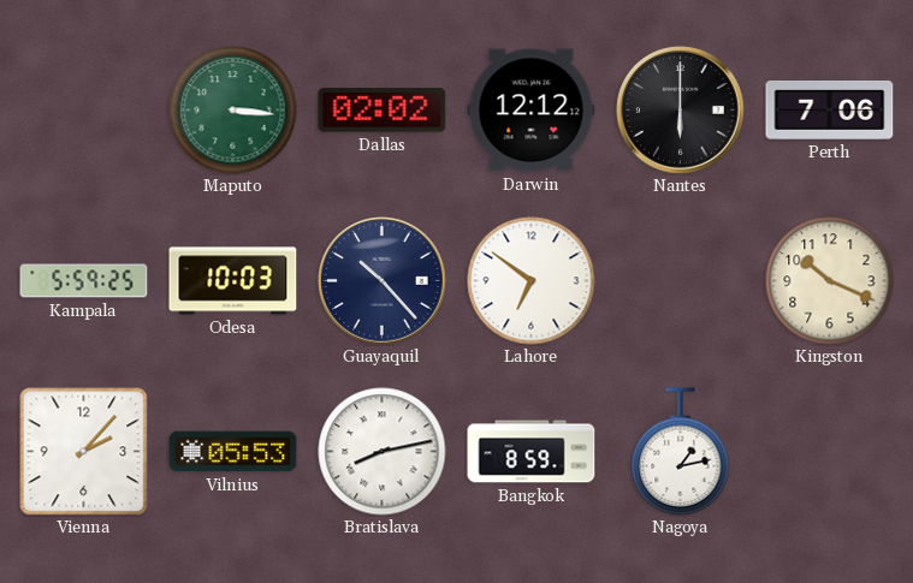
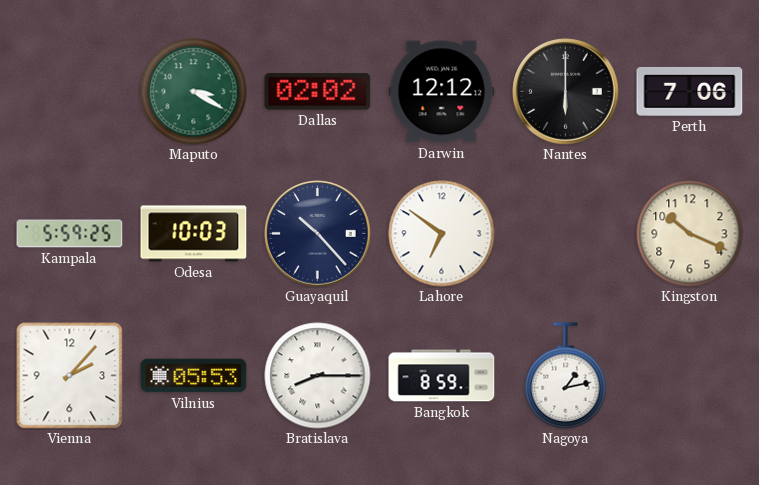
Maputo: 3:16 -> 3:20
Bratislava: 8:13 -> 8:15
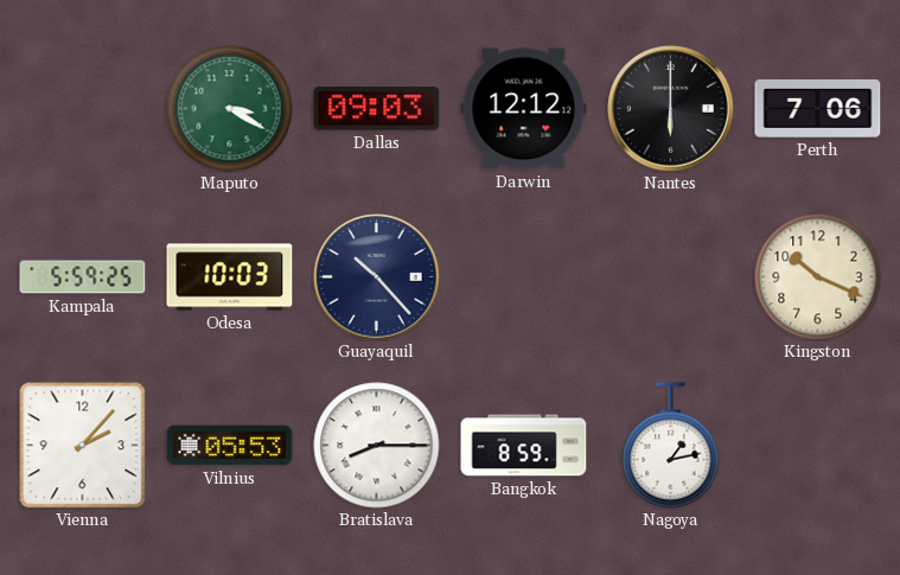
Dallas: 02:02 -> 09:03
Lahore: 6:51 -> none
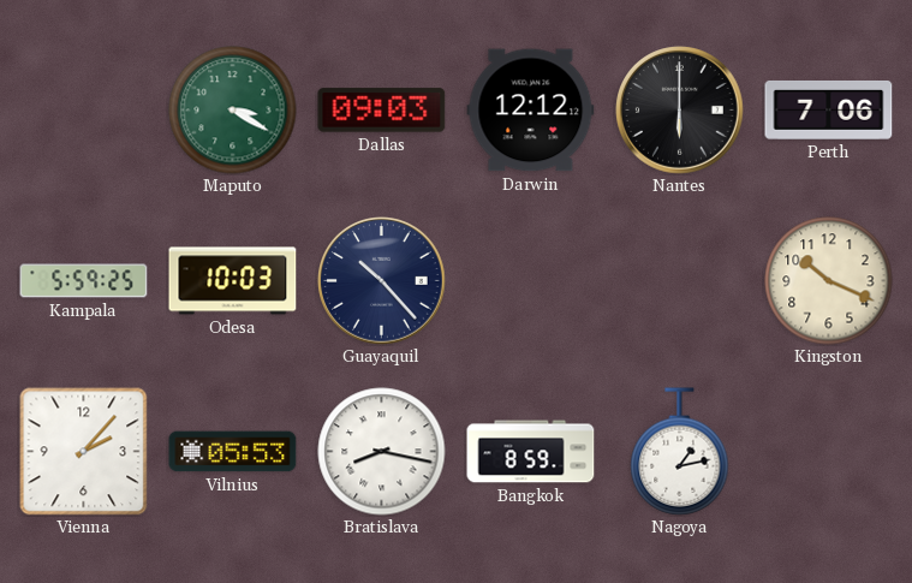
Bratislava: 8:15 -> 8:17
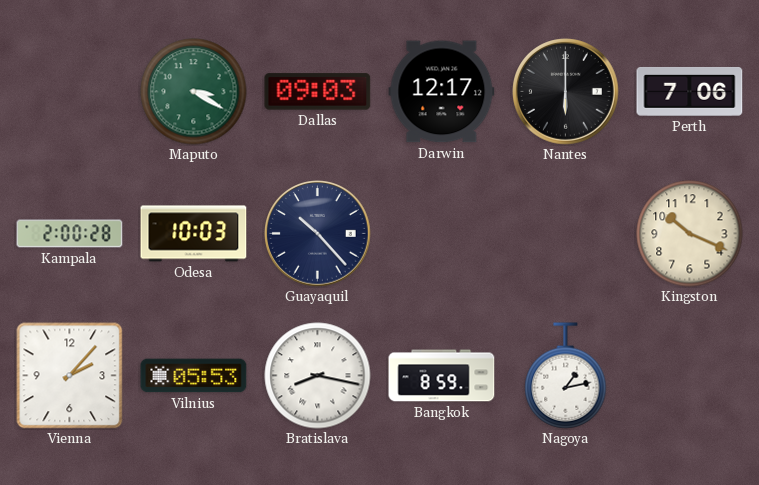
Darwin: 12:12 -> 12:17
Kampala: 5:59 -> 2:00
